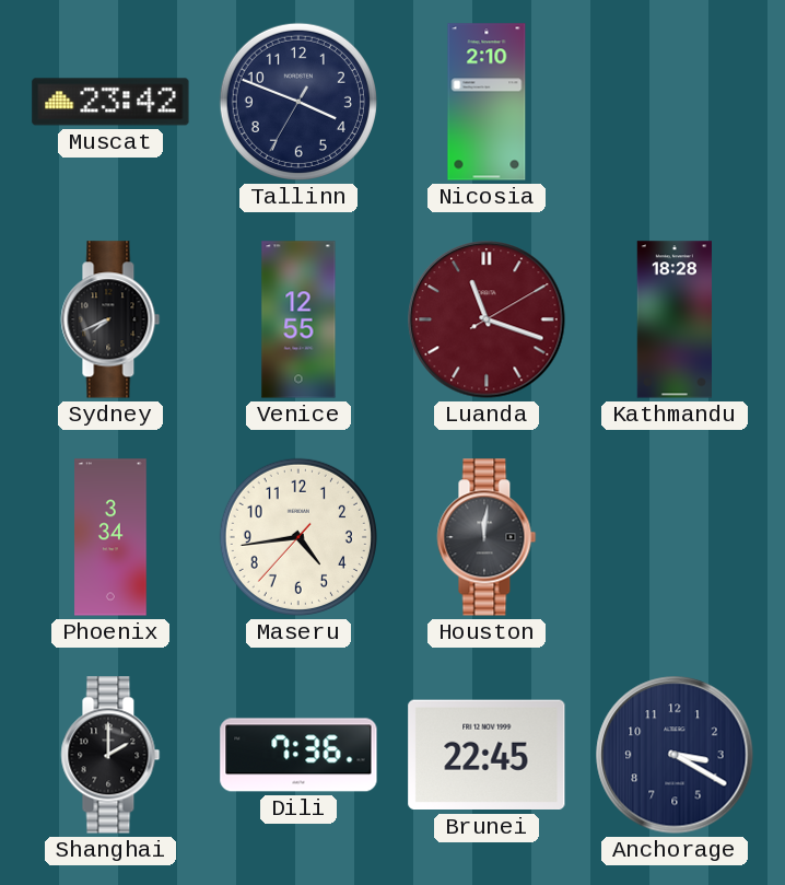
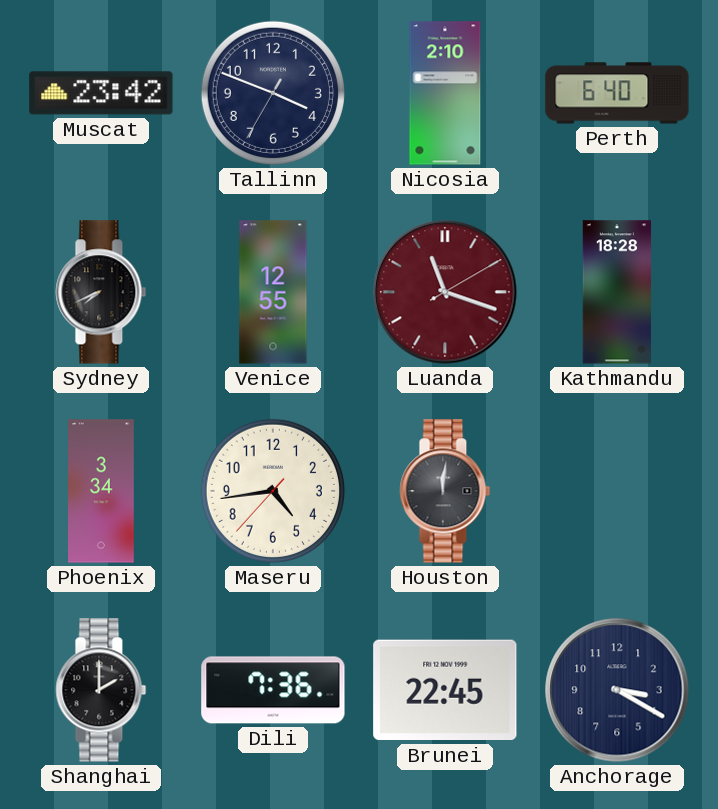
Perth: none -> 6:40
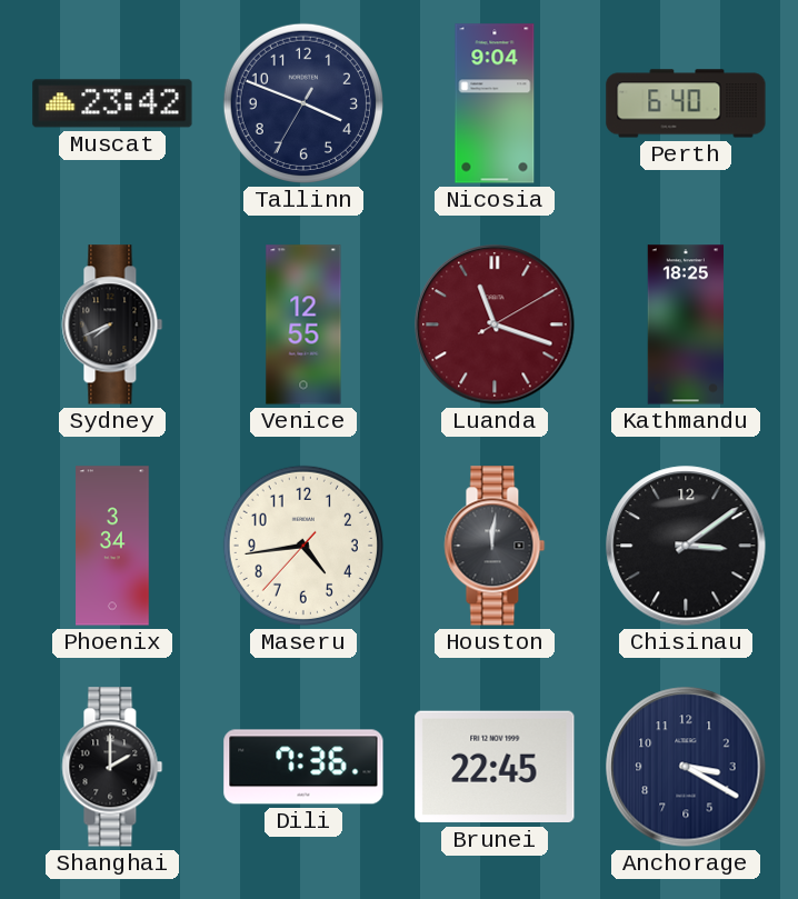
Nicosia: 2:10 -> 9:04
Kathmandu: 18:28 -> 18:25
Chisinau: none -> 3:09
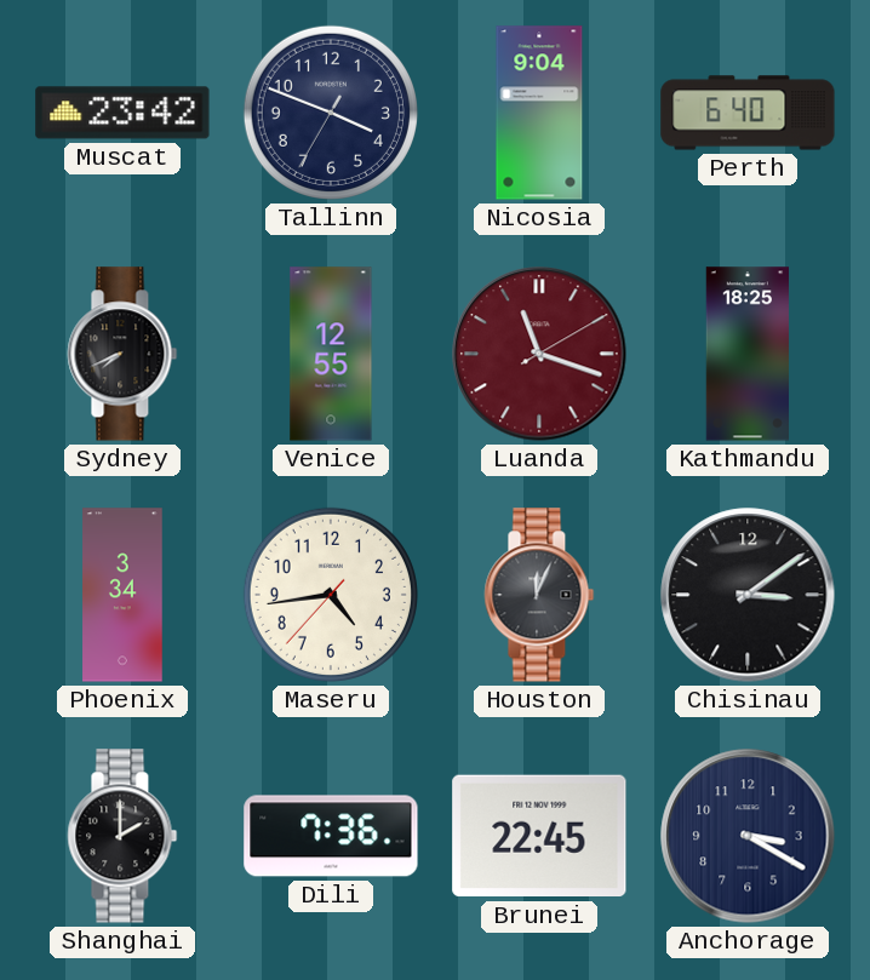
Houston: 12:01 -> 12:04
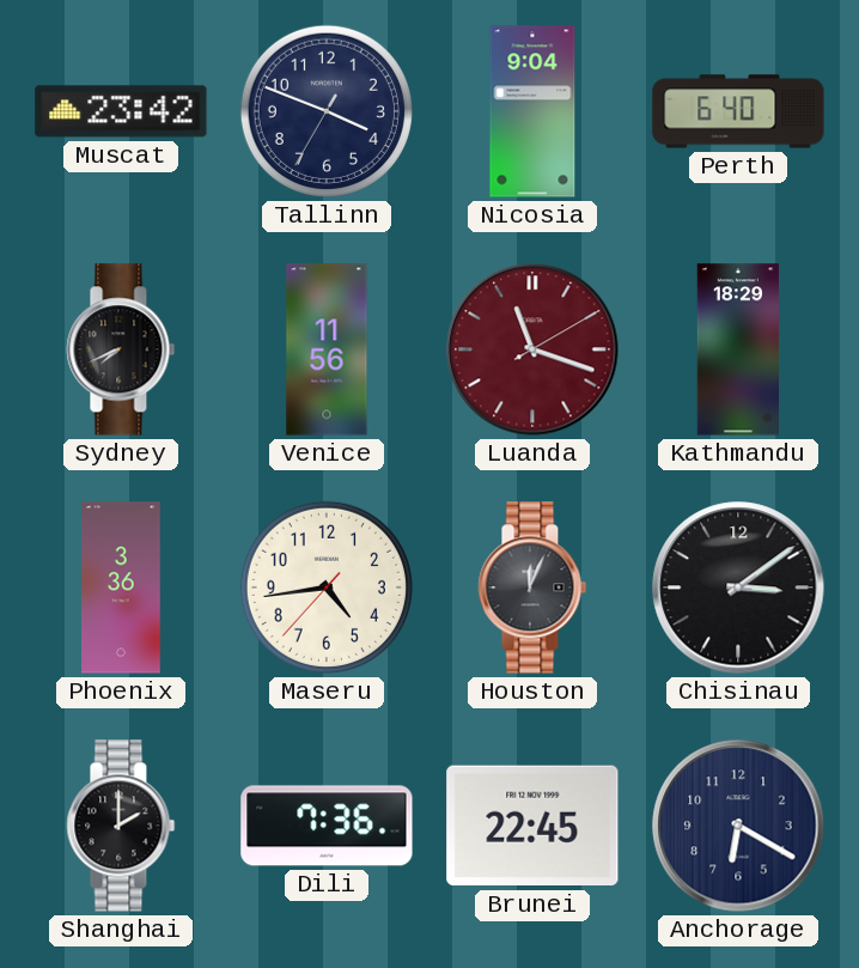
Venice: 12:55 -> 11:56
Kathmandu: 18:25 -> 18:29
Phoenix: 3:34 -> 3:36
Anchorage: 3:20 -> 6:20
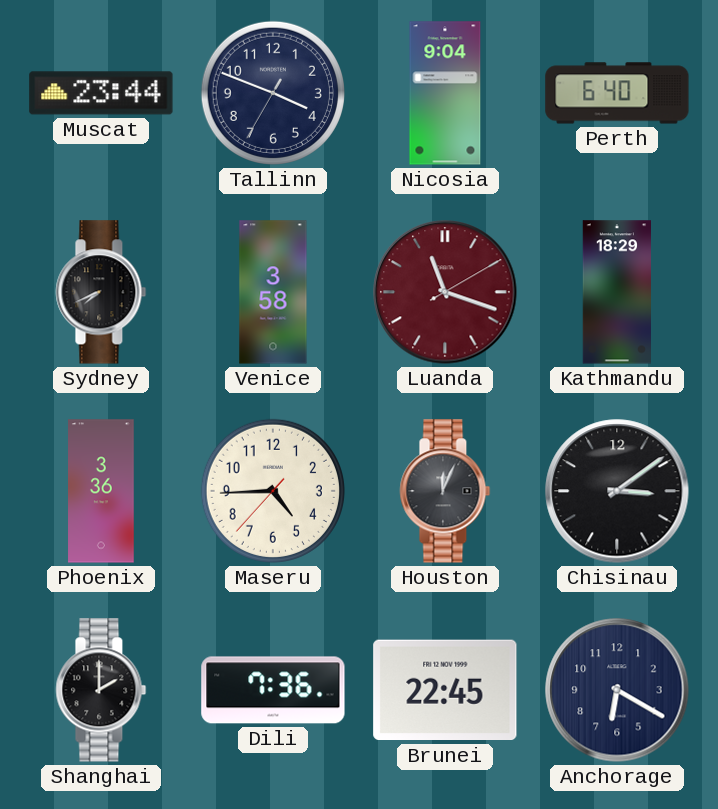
Muscat: 23:42 -> 23:44
Venice: 11:56 -> 3:58
Maseru: 4:43 -> 4:44
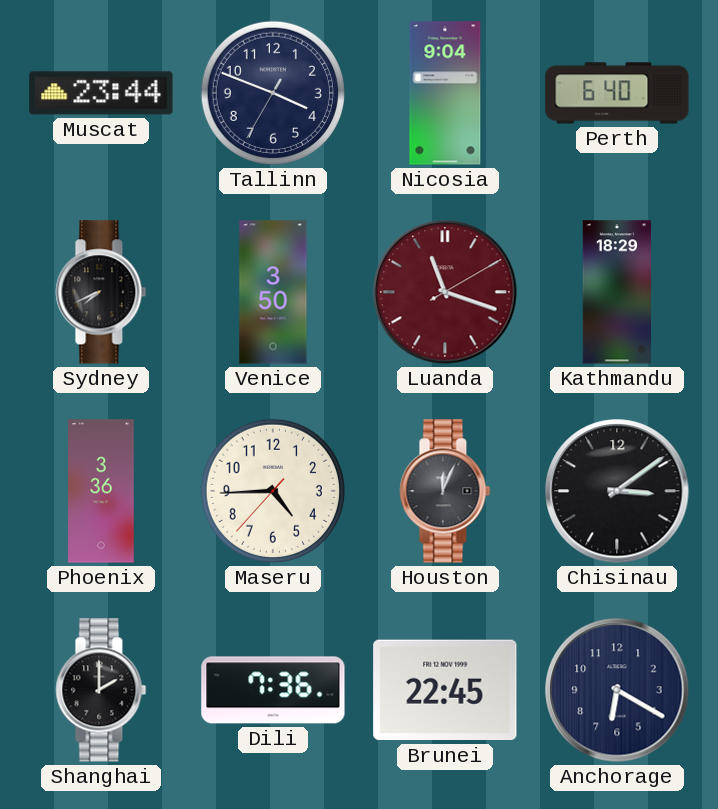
Venice: 3:58 -> 3:50
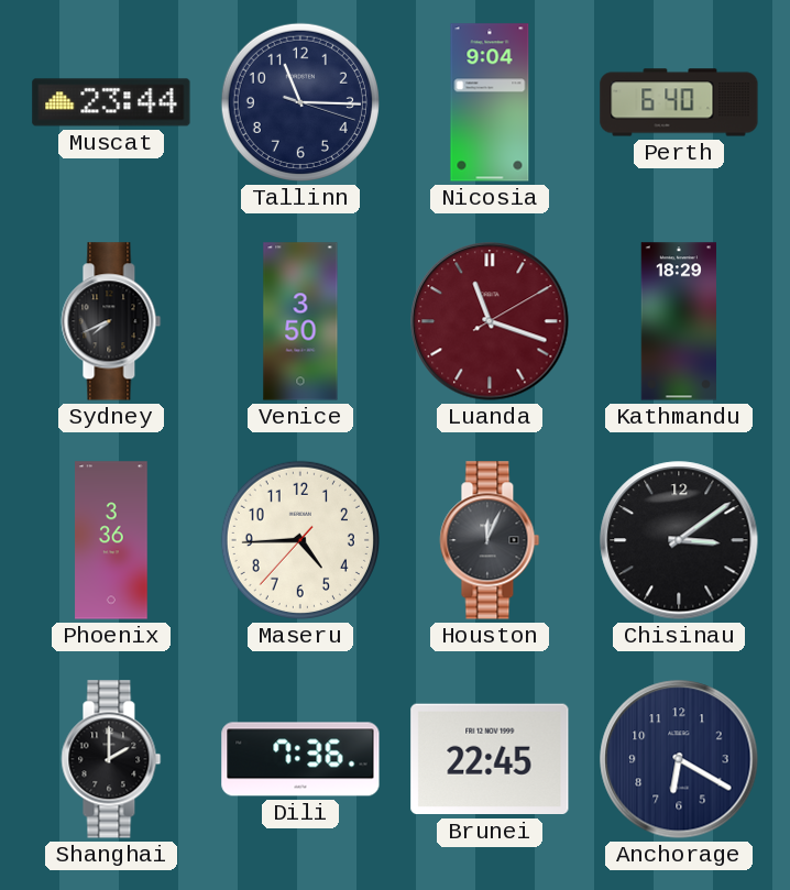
Tallinn: 3:48 -> 11:15
